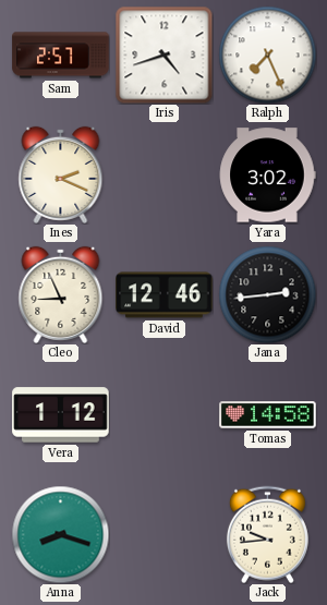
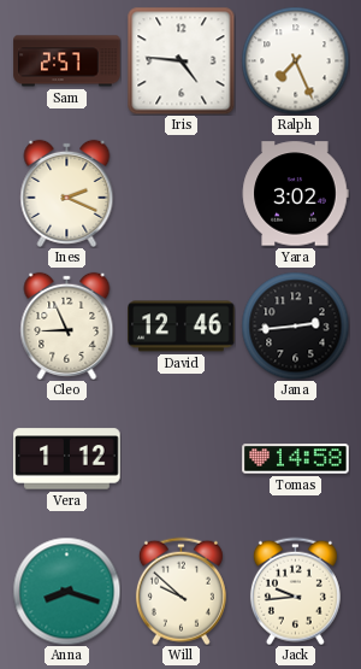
Iris: 4:42 -> 4:46
Will: none -> 9:52
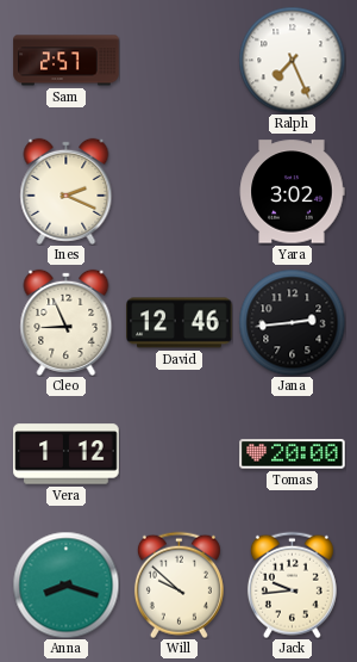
Iris: 4:46 -> none
Tomas: 14:58 -> 20:00
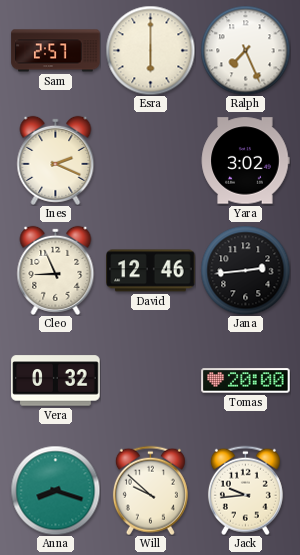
Esra: none -> 6:00
Vera: 1:12 -> 0:32
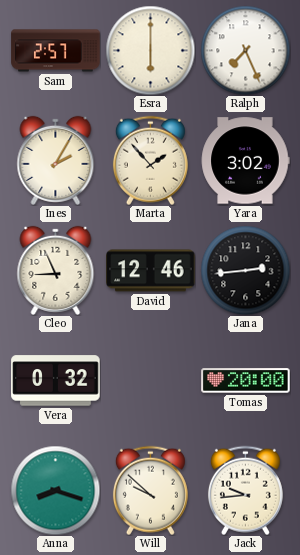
Ines: 2:19 -> 2:05
Marta: none -> 1:53
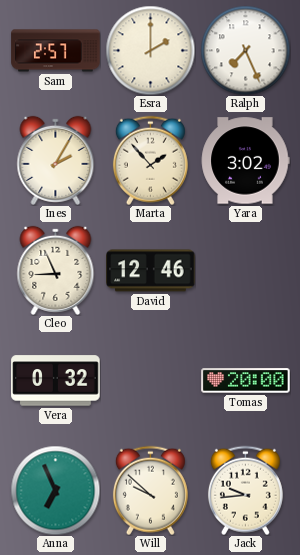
Esra: 6:00 -> 2:00
Jana: 2:44 -> none
Anna: 8:18 -> 6:56
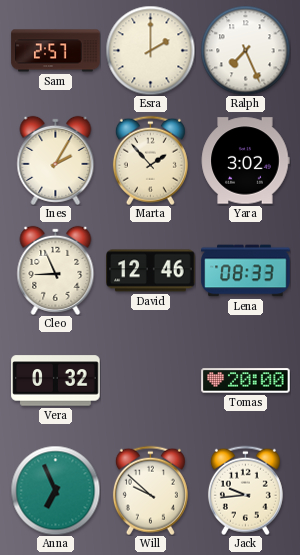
Lena: none -> 08:33
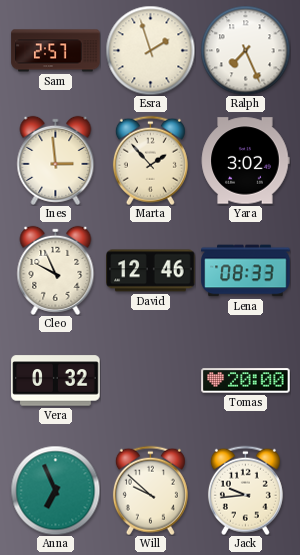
Esra: 2:00 -> 1:57
Ines: 2:05 -> 2:59
Cleo: 8:56 -> 9:56
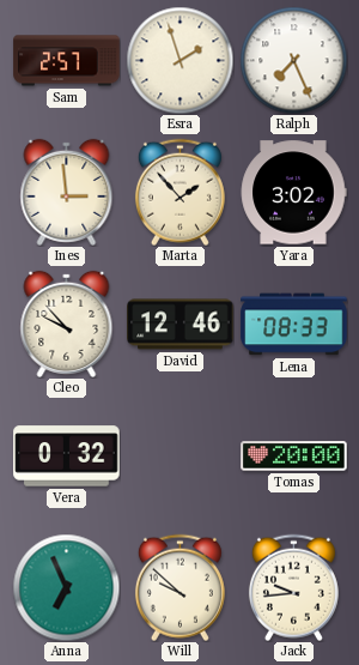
Cleo: 9:56 -> 9:53
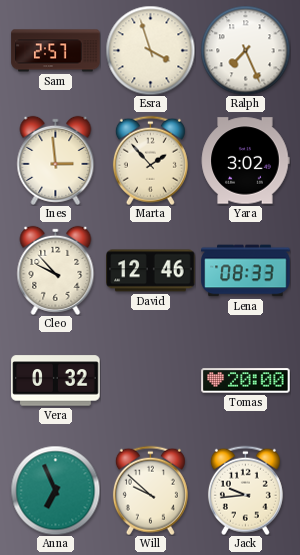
Esra: 1:57 -> 3:57
